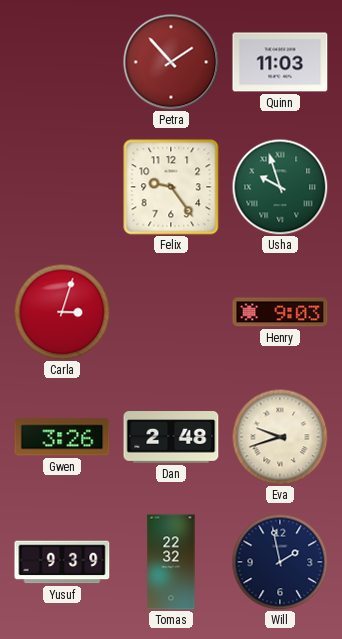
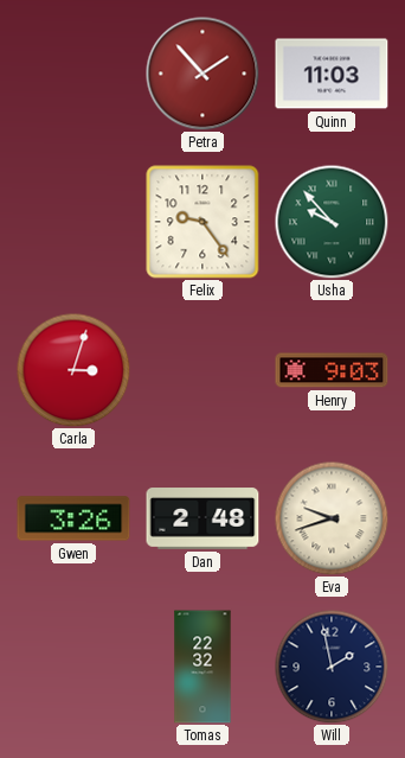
Usha: 9:57 -> 9:53
Yusuf: 9:39 -> none
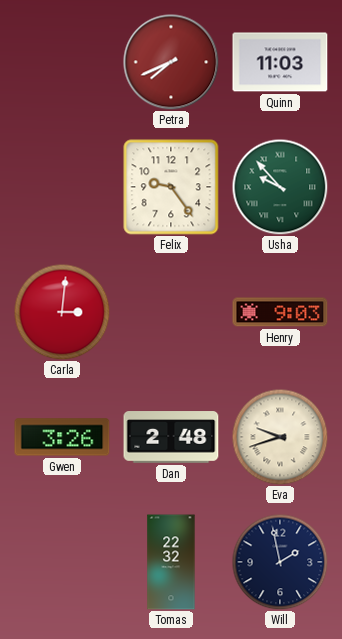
Petra: 1:53 -> 7:41
Carla: 3:03 -> 3:01
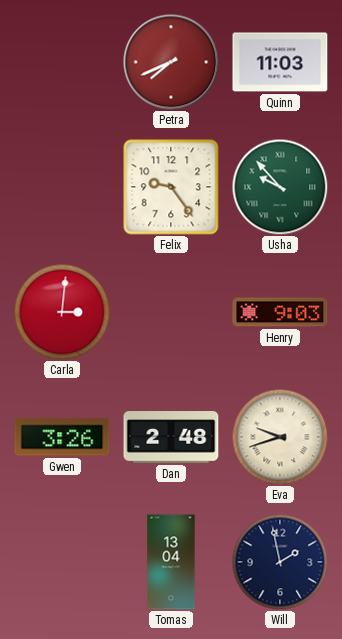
Tomas: 22:32 -> 13:04
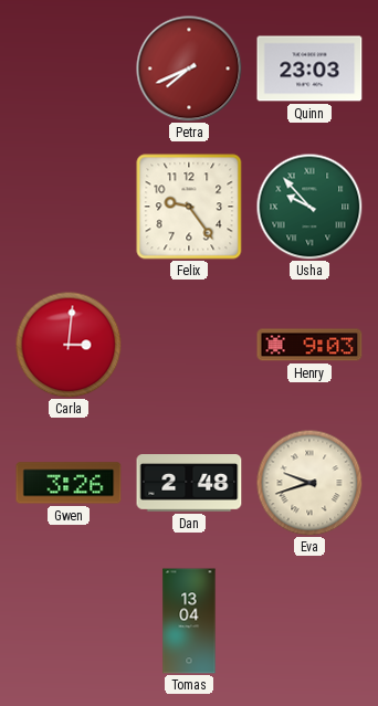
Quinn: 11:03 -> 23:03
Will: 1:58 -> none
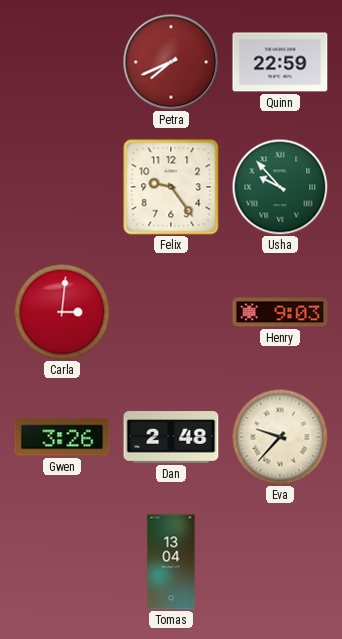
Quinn: 23:03 -> 22:59
Eva: 9:42 -> 9:37
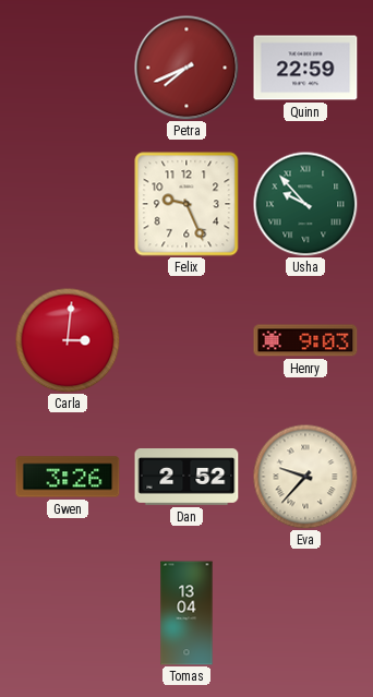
Felix: 9:24 -> 9:26
Dan: 2:48 -> 2:52
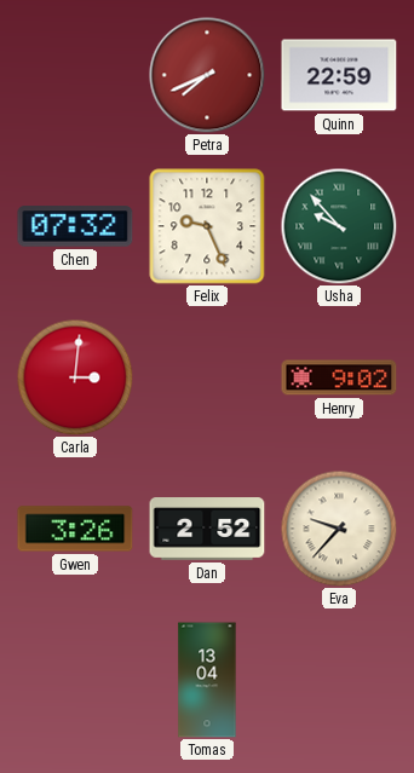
Chen: none -> 07:32
Henry: 9:03 -> 9:02
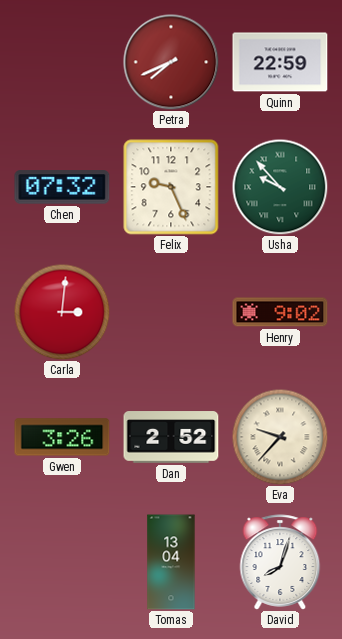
David: none -> 8:03
